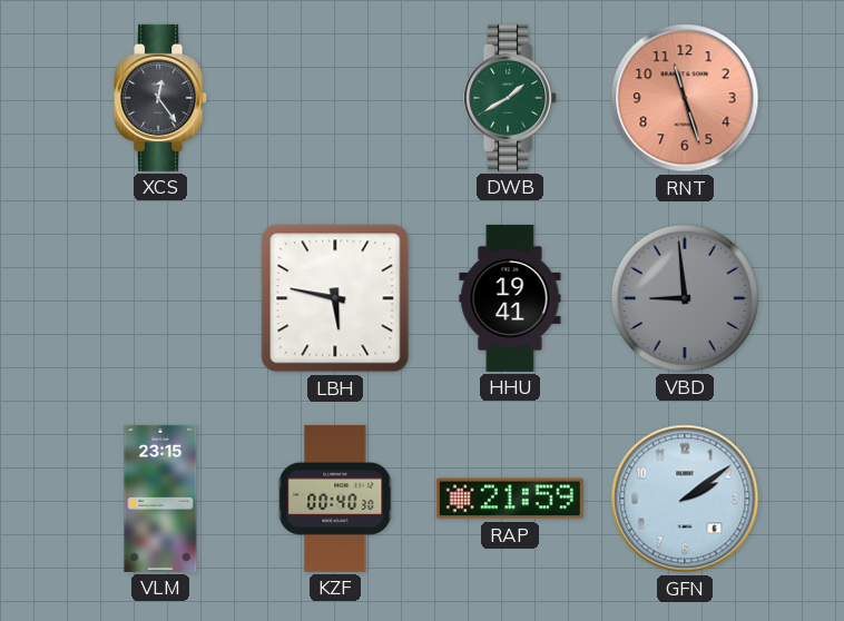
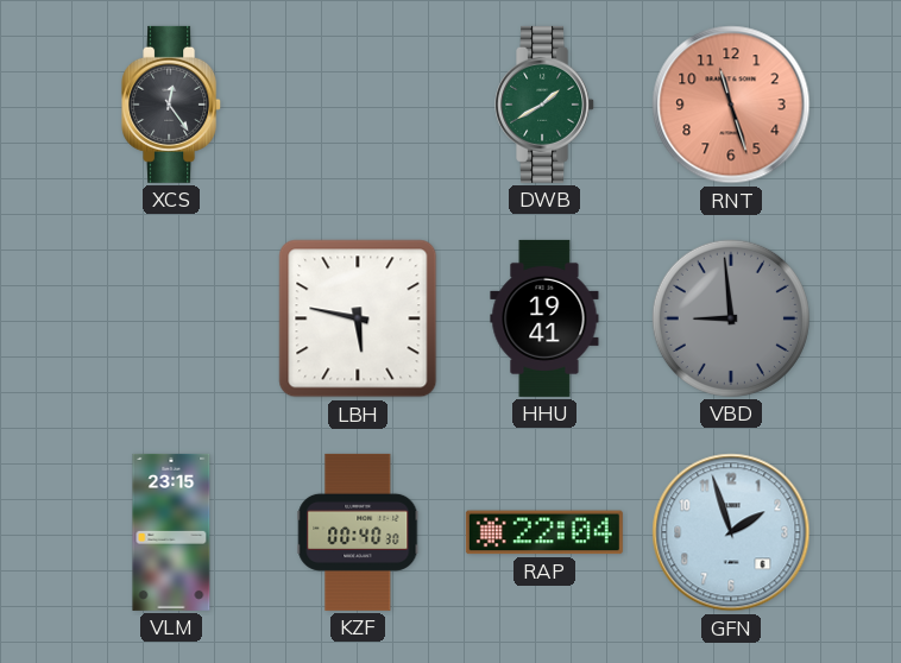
RAP: 21:59 -> 22:04
GFN: 2:09 -> 1:57
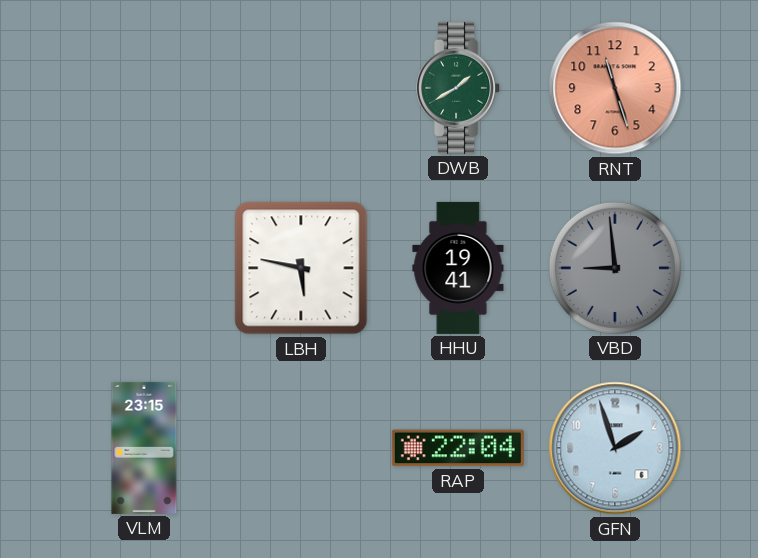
XCS: 12:24 -> none
KZF: 00:40 -> none
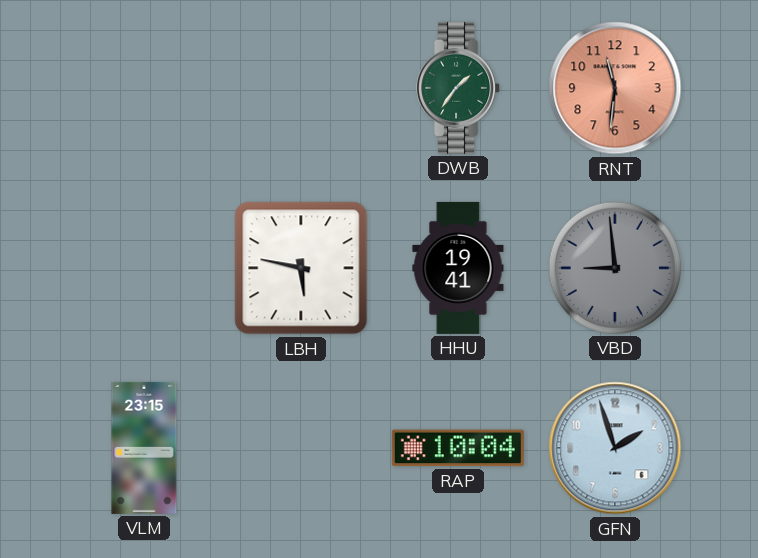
DWB: 1:40 -> 1:36
RNT: 11:27 -> 11:31
RAP: 22:04 -> 10:04
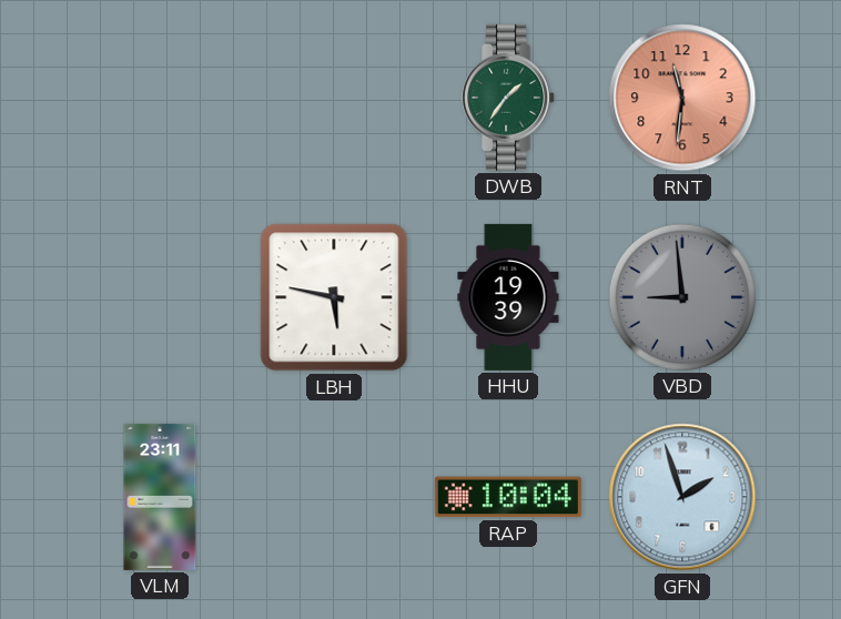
HHU: 19:41 -> 19:39
VLM: 23:15 -> 23:11
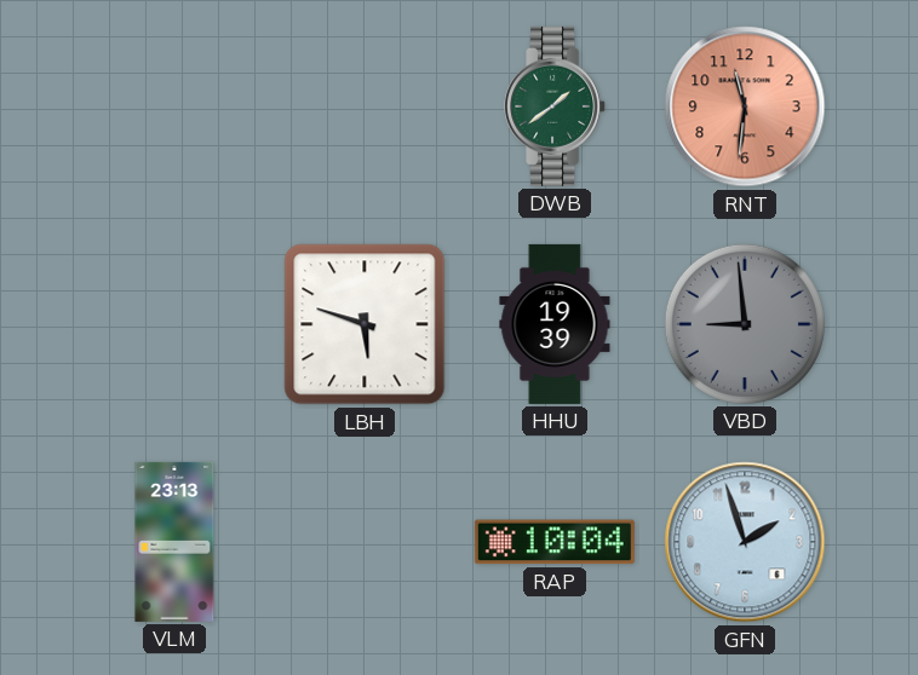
DWB: 1:36 -> 1:39
LBH: 5:47 -> 5:48
VLM: 23:11 -> 23:13
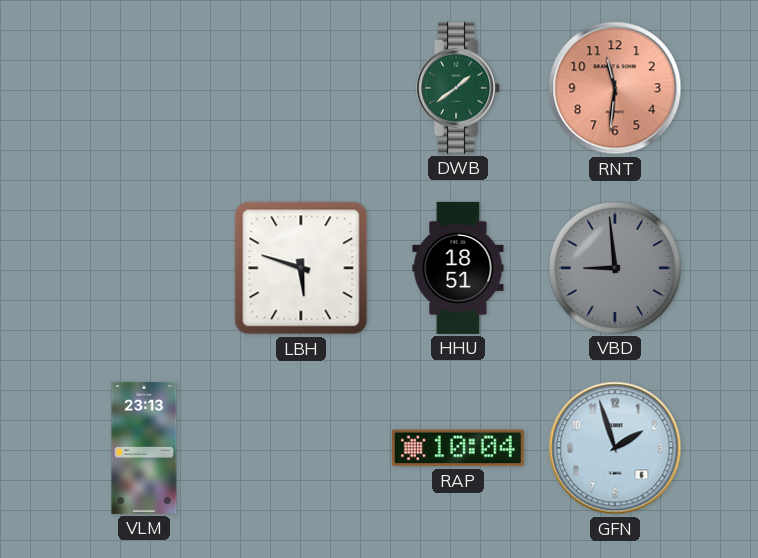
HHU: 19:39 -> 18:51
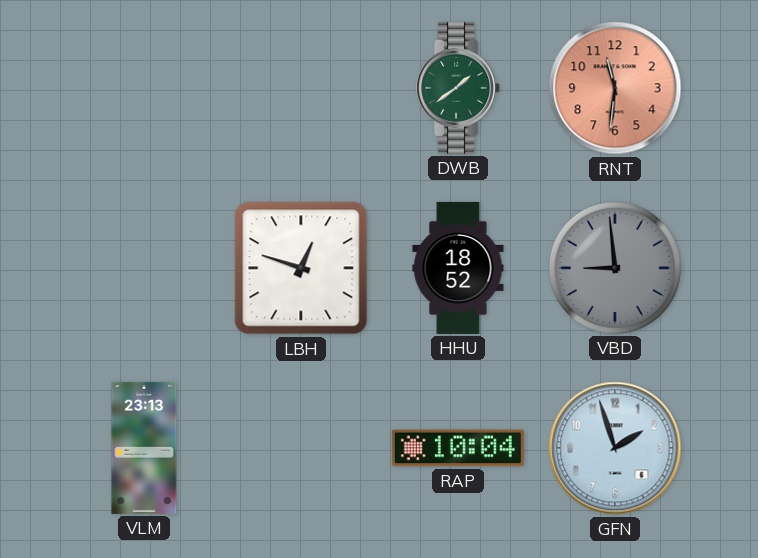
LBH: 5:48 -> 12:48
HHU: 18:51 -> 18:52
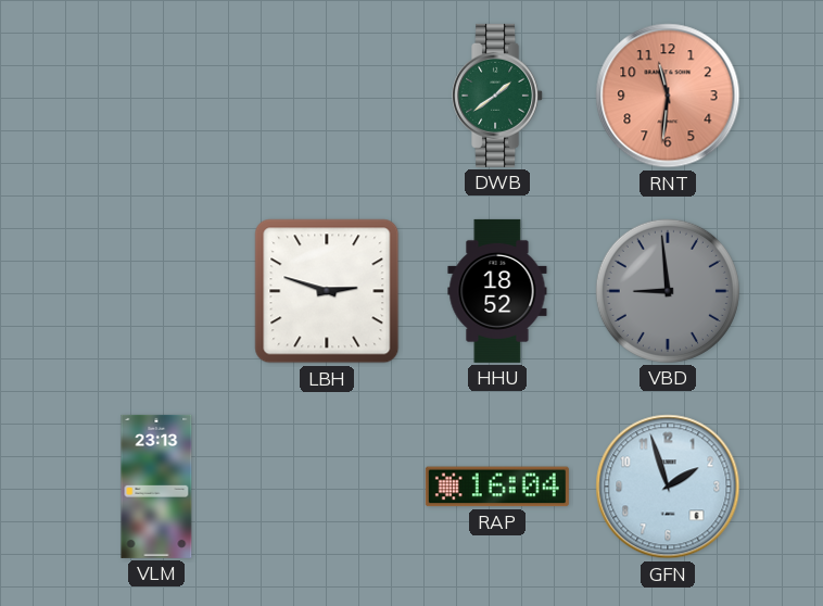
LBH: 12:48 -> 2:48
RAP: 10:04 -> 16:04
